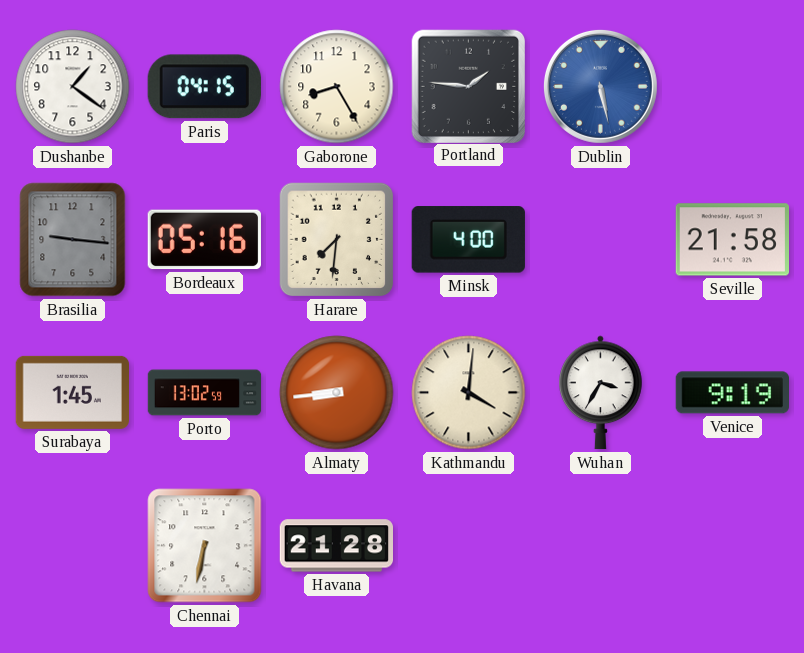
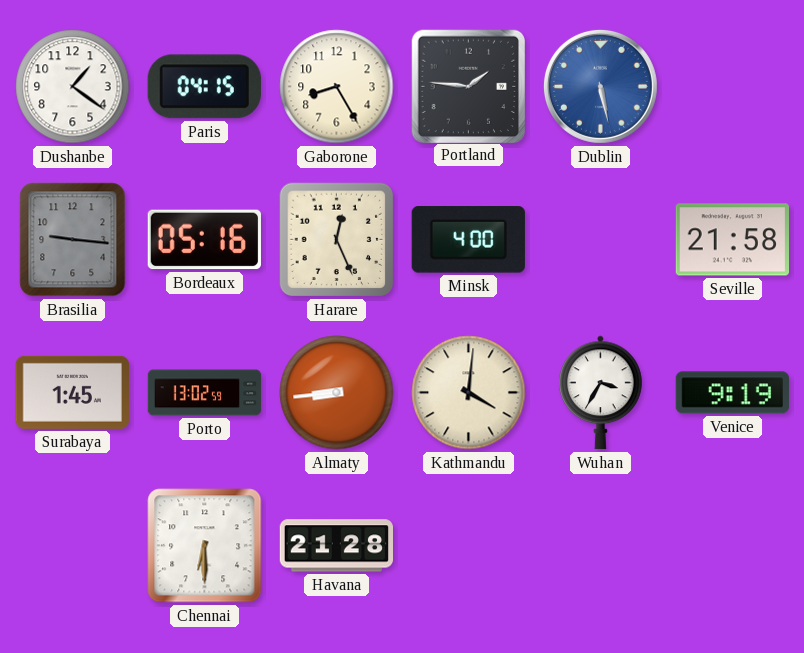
Harare: 7:31 -> 12:26
Chennai: 6:32 -> 6:30
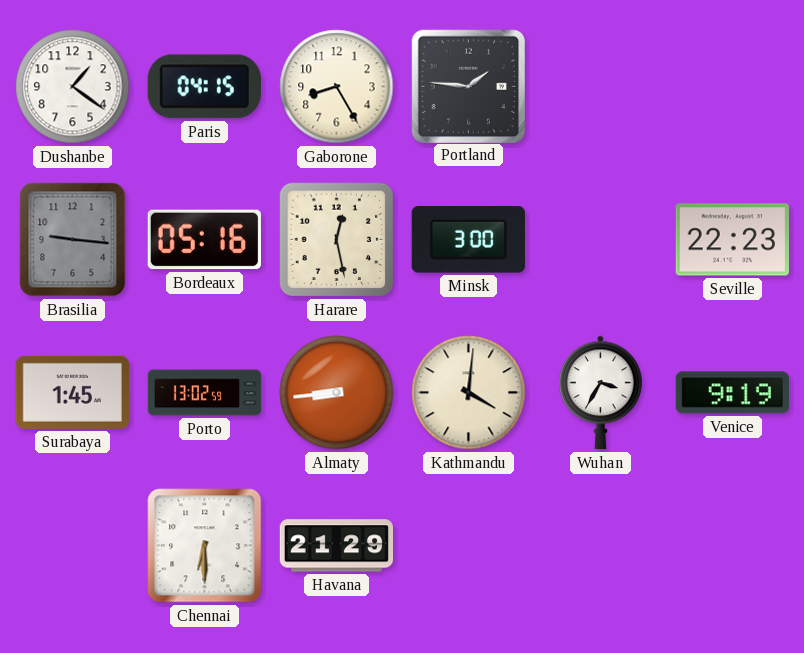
Dublin: 5:28 -> none
Harare: 12:26 -> 12:28
Minsk: 4:00 -> 3:00
Seville: 21:58 -> 22:23
Havana: 21:28 -> 21:29
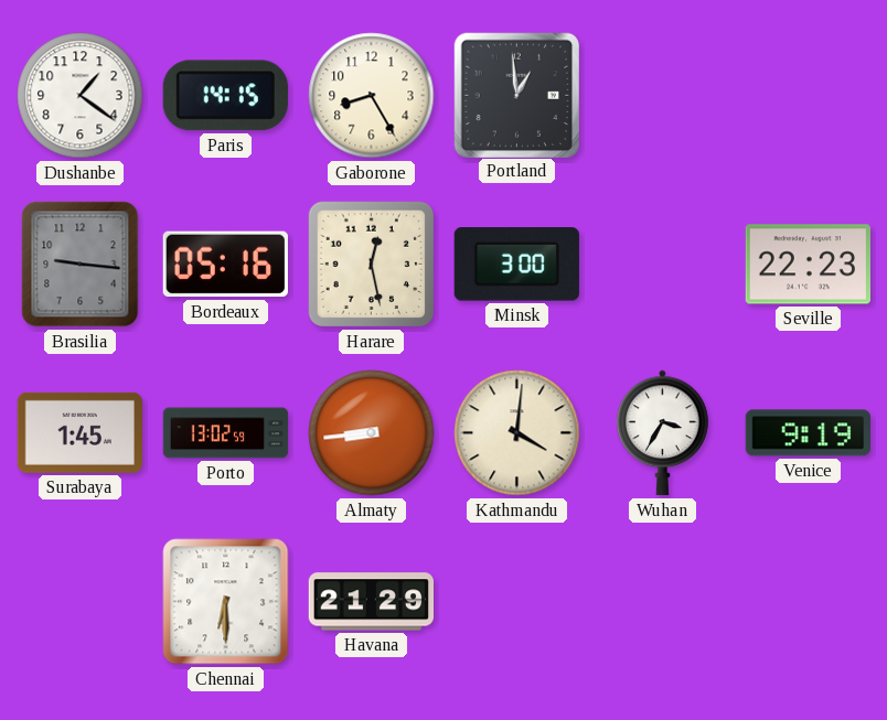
Paris: 04:15 -> 14:15
Portland: 1:46 -> 12:59
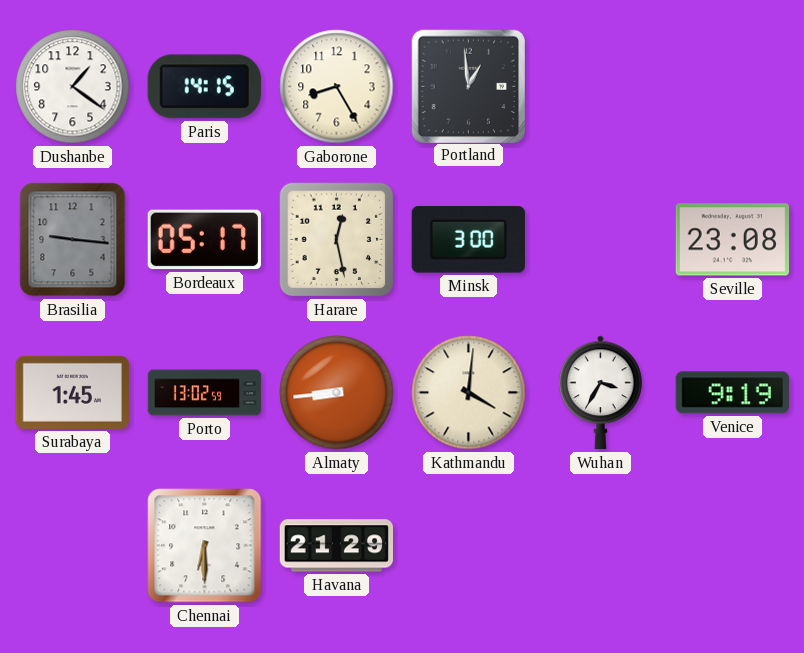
Bordeaux: 05:16 -> 05:17
Seville: 22:23 -> 23:08
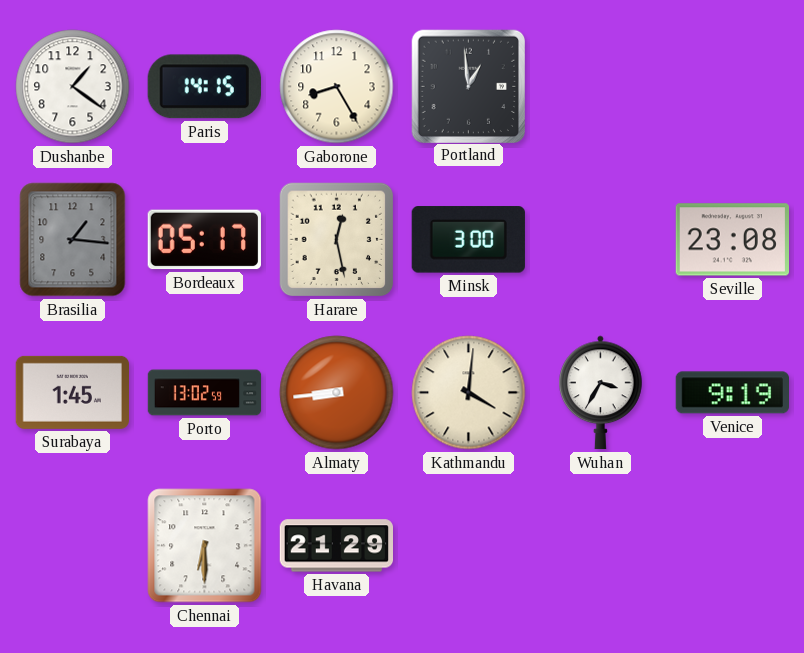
Brasilia: 9:16 -> 1:16
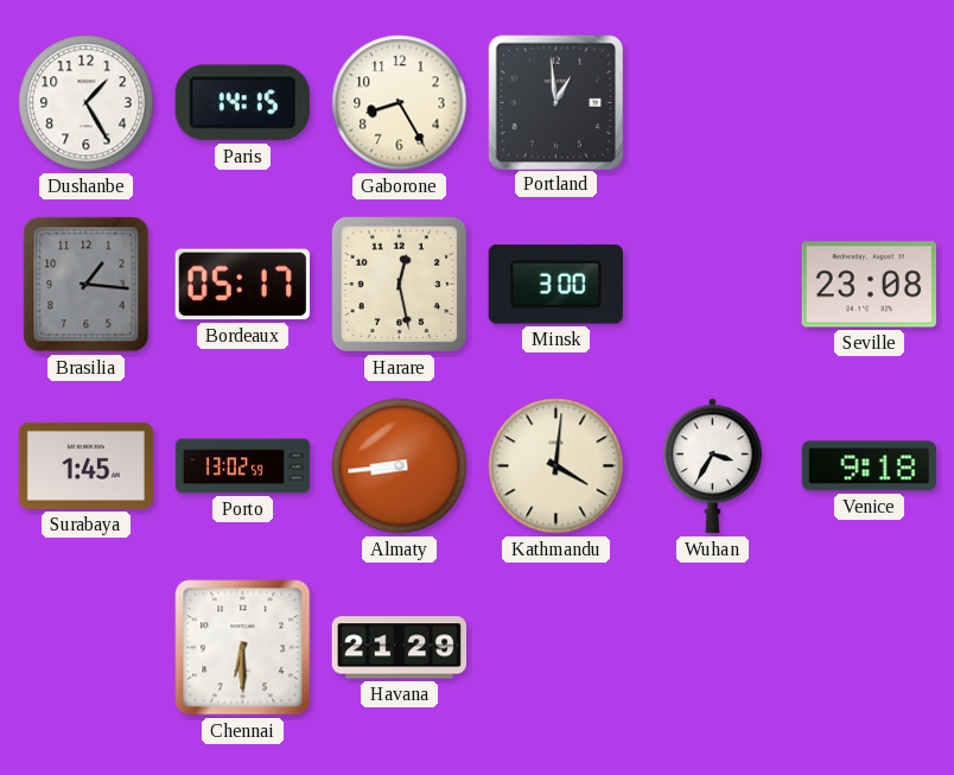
Dushanbe: 1:21 -> 1:25
Venice: 9:19 -> 9:18
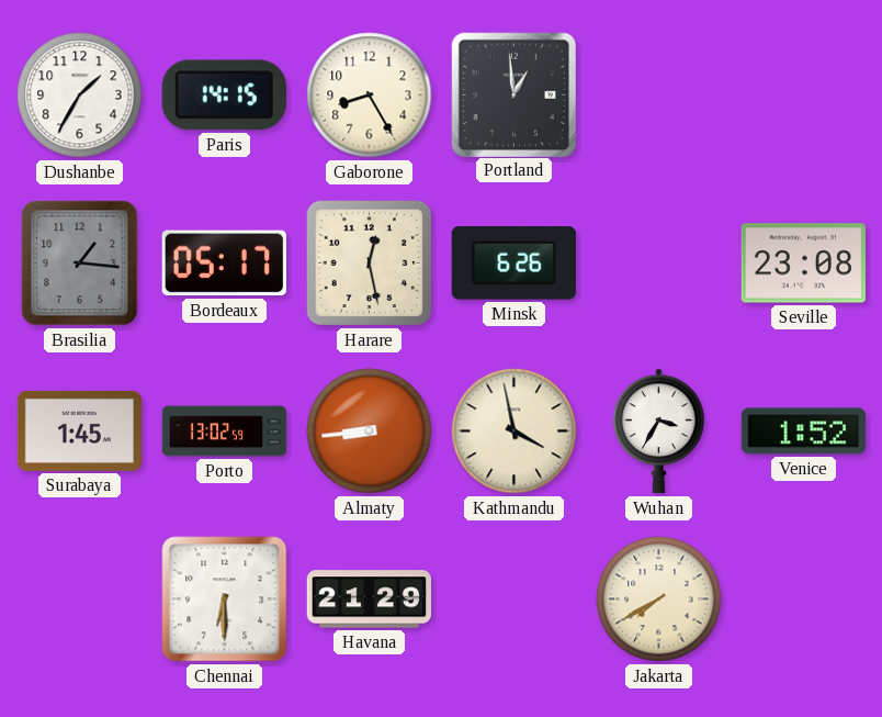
Dushanbe: 1:25 -> 1:35
Minsk: 3:00 -> 6:26
Kathmandu: 4:01 -> 3:58
Venice: 9:18 -> 1:52
Jakarta: none -> 7:40
